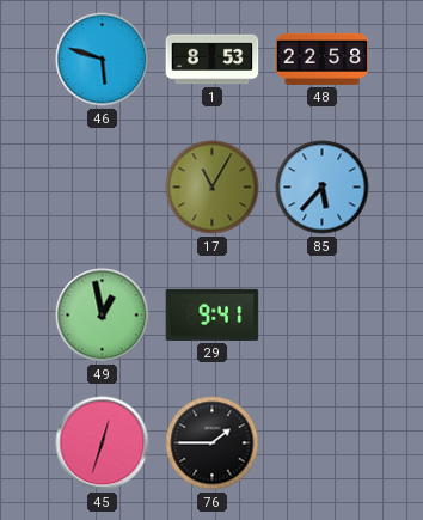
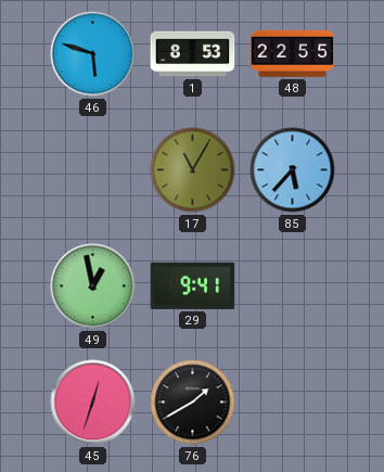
48: 22:58 -> 22:55
76: 1:45 -> 1:40
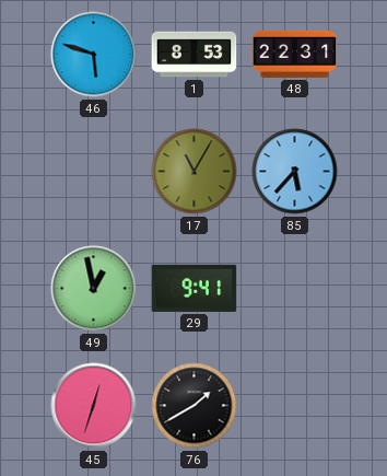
48: 22:55 -> 22:31
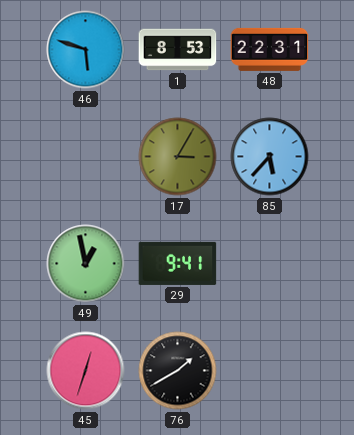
17: 11:05 -> 3:05
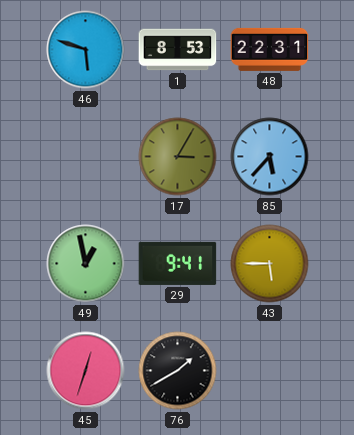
43: none -> 5:45
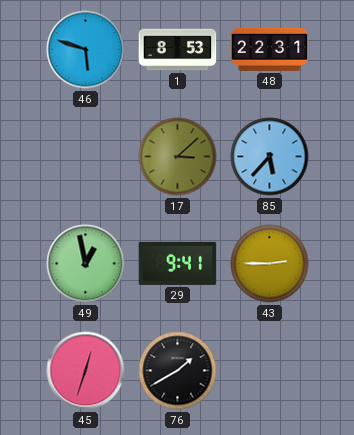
17: 3:05 -> 3:08
43: 5:45 -> 2:45
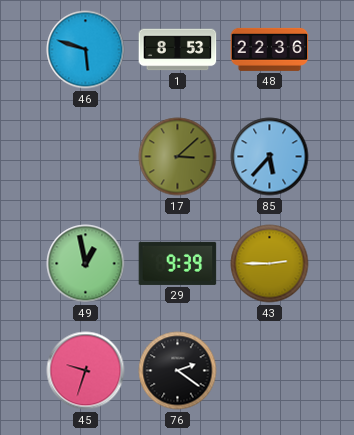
48: 22:31 -> 22:36
29: 9:41 -> 9:39
45: 12:33 -> 9:33
76: 1:40 -> 2:21
